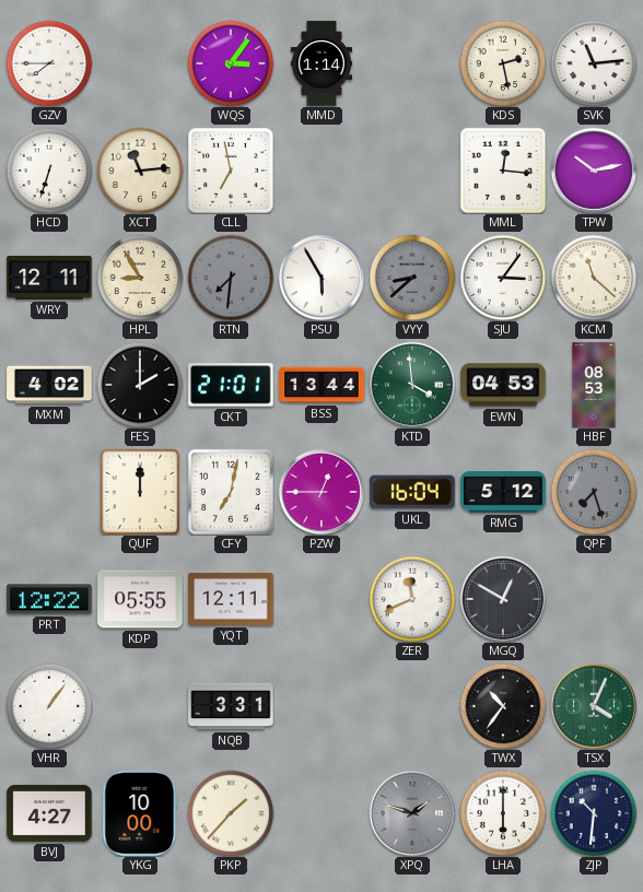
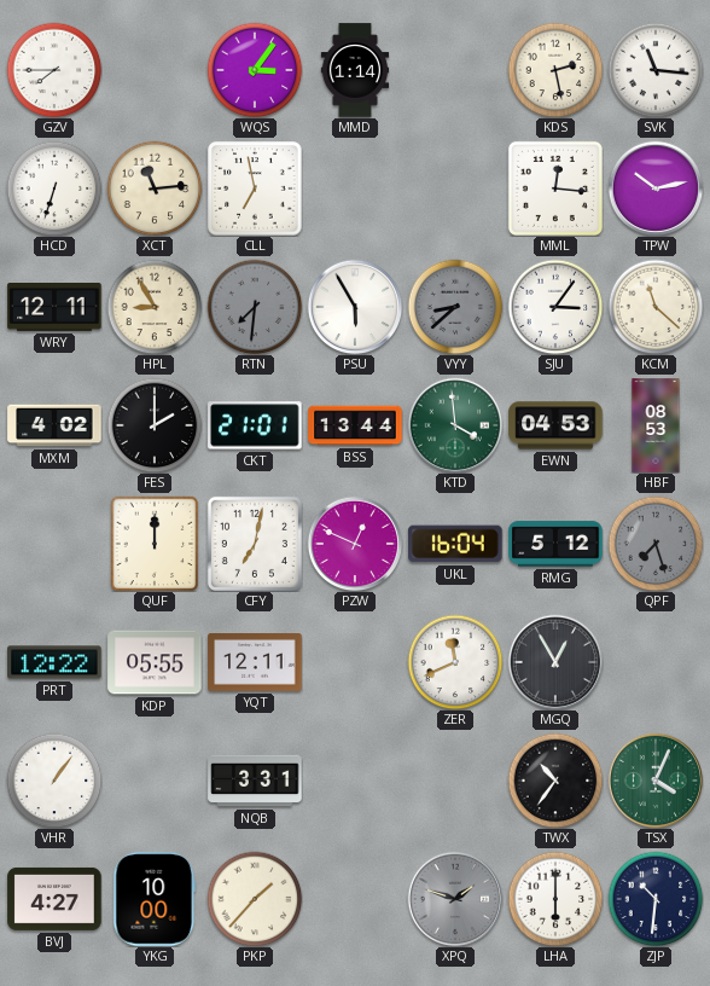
SVK: 11:14 -> 11:16
PZW: 12:45 -> 12:49
MGQ: 12:50 -> 12:55
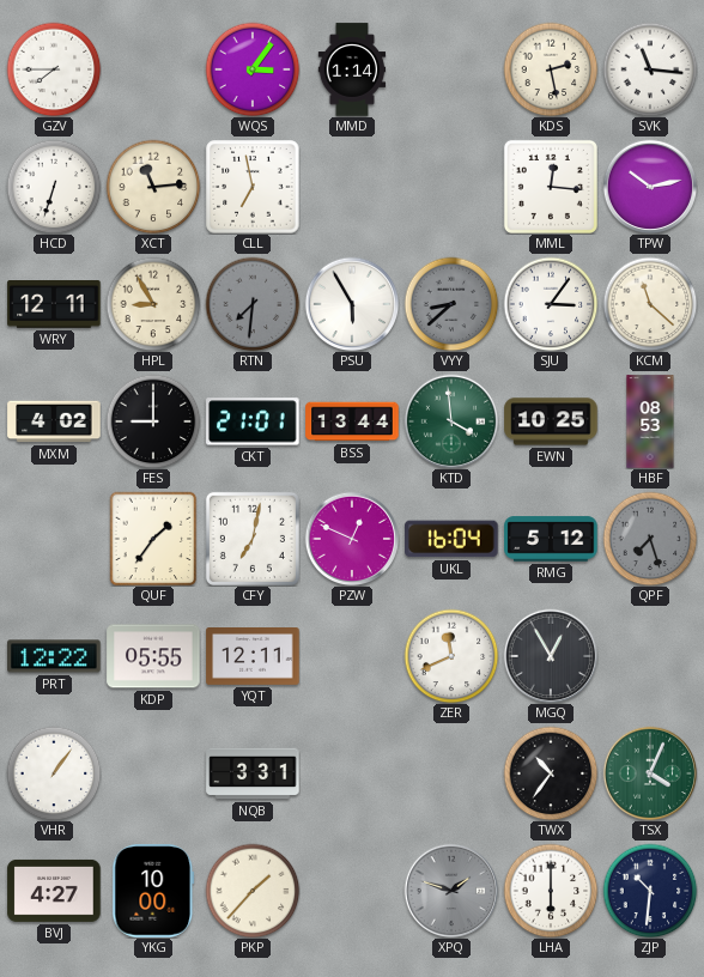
FES: 2:00 -> 9:00
EWN: 04:53 -> 10:25
QUF: 12:00 -> 1:36
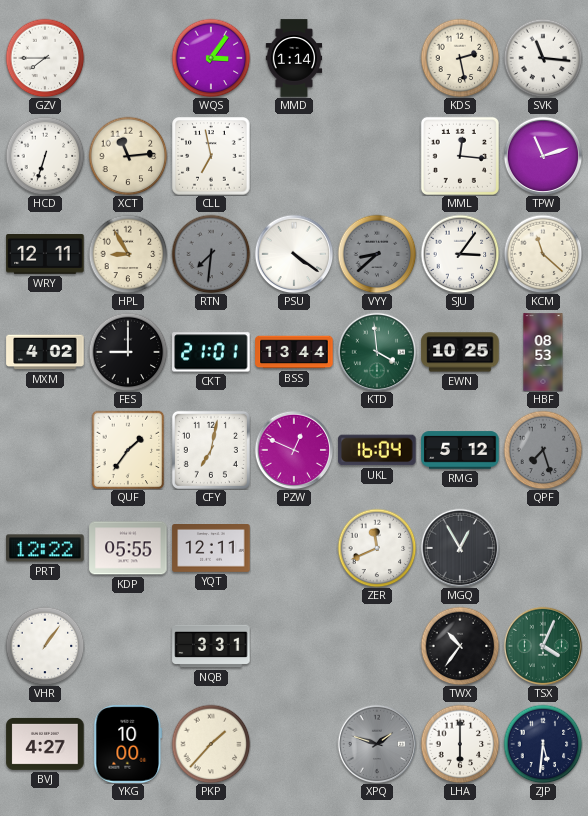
TPW: 10:13 -> 11:12
PSU: 5:55 -> 4:21
ZJP: 10:31 -> 5:31
